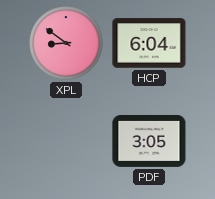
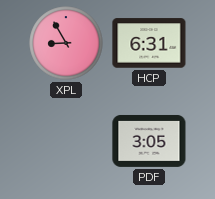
XPL: 8:51 -> 8:55
HCP: 6:04 -> 6:31
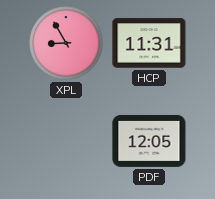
HCP: 6:31 -> 11:31
PDF: 3:05 -> 12:05
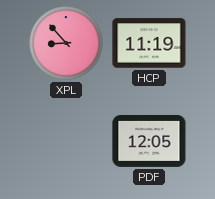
XPL: 8:55 -> 8:53
HCP: 11:31 -> 11:19
